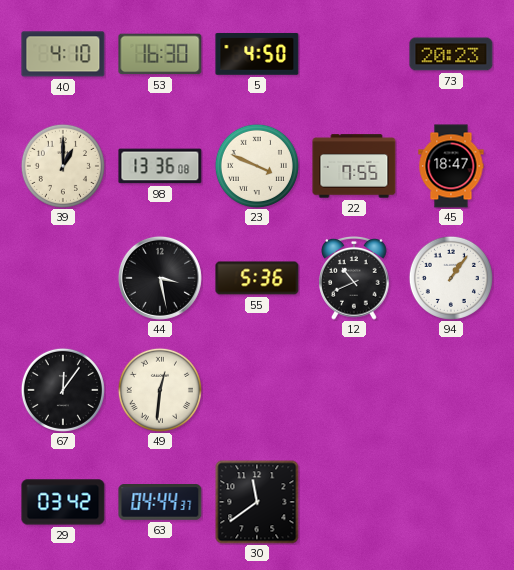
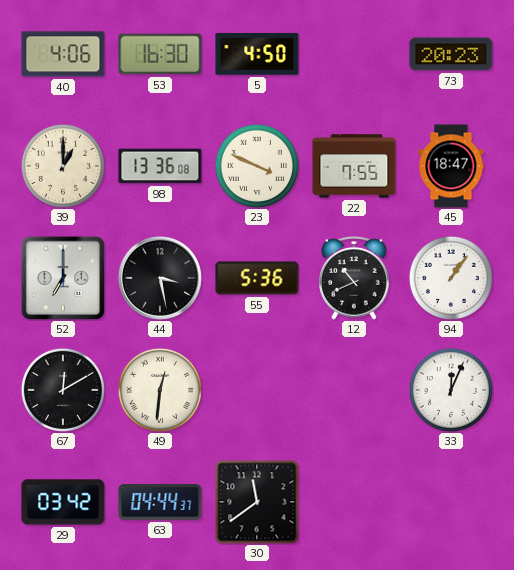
40: 4:10 -> 4:06
52: none -> 7:00
67: 12:06 -> 12:10
33: none -> 12:04
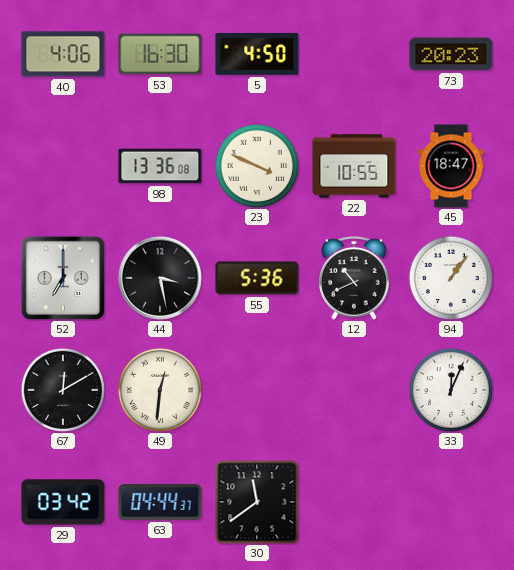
39: 1:00 -> none
22: 7:55 -> 10:55
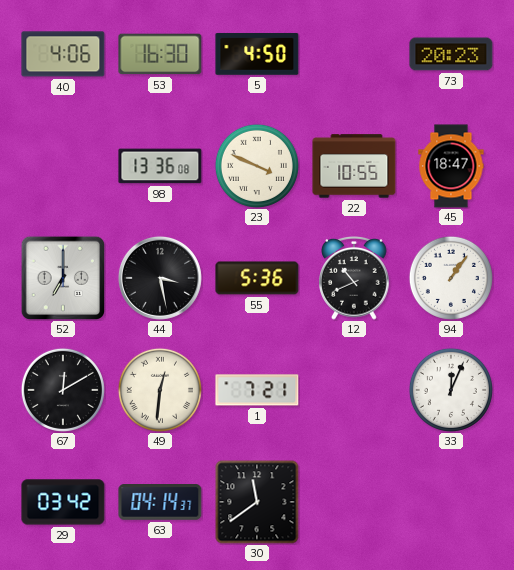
1: none -> 7:21
63: 04:44 -> 04:14
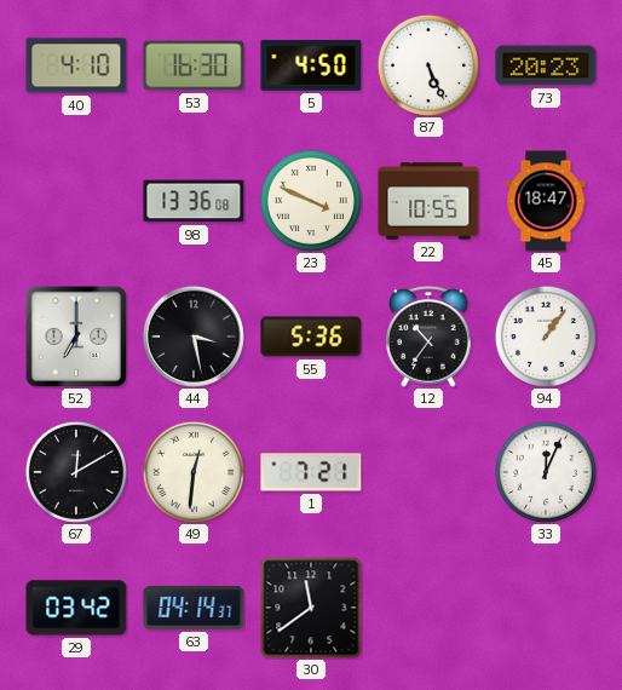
40: 4:06 -> 4:10
87: none -> 5:26
12: 10:41 -> 10:36
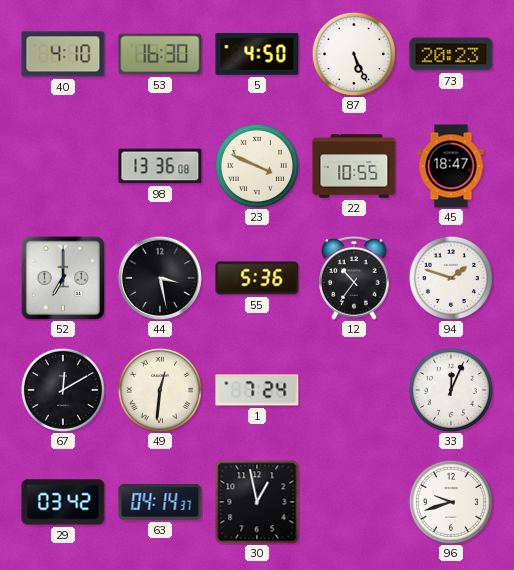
94: 1:06 -> 1:48
1: 7:21 -> 7:24
30: 11:39 -> 12:58
96: none -> 9:42
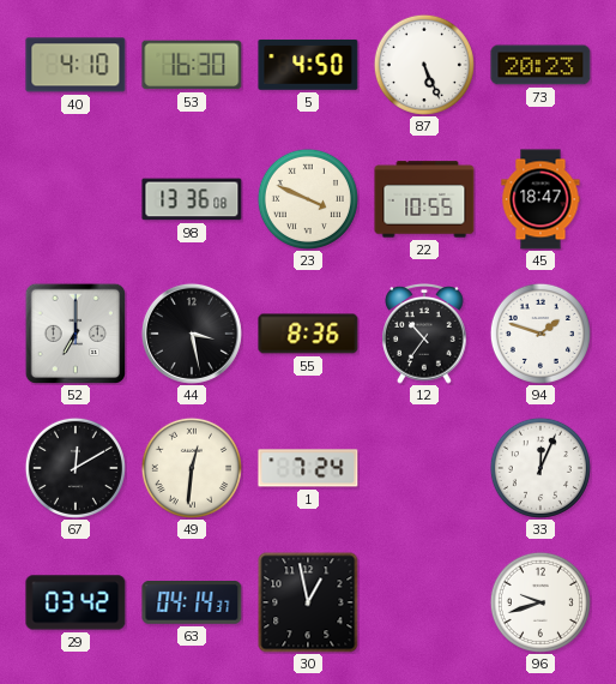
55: 5:36 -> 8:36
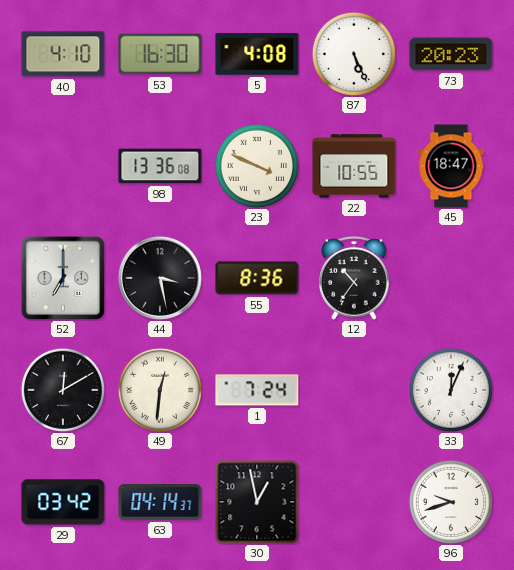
5: 4:50 -> 4:08
94: 1:48 -> none
